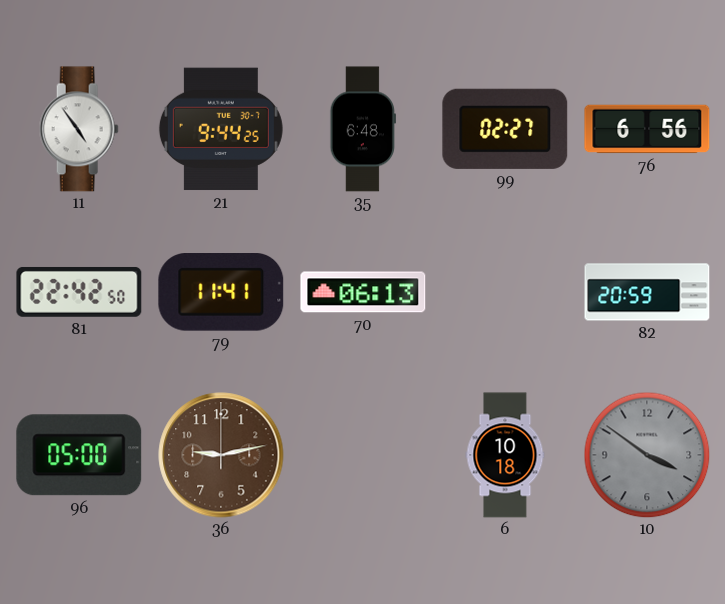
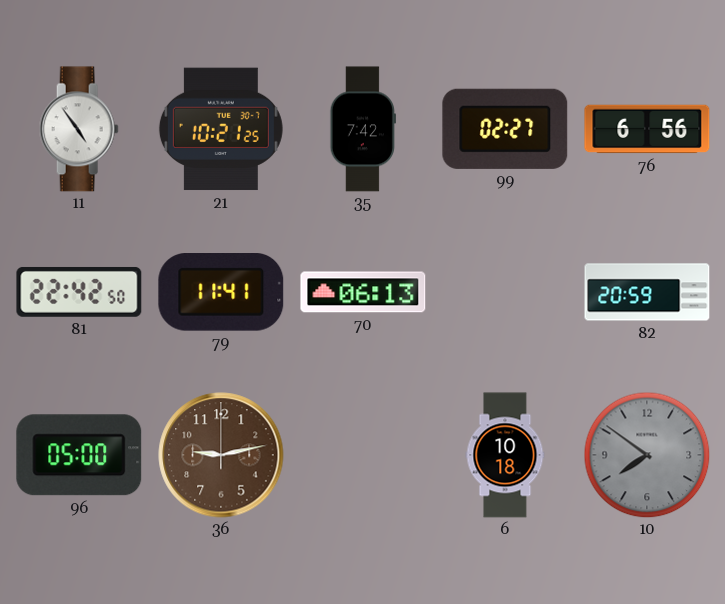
21: 9:44 -> 10:21
35: 6:48 -> 7:42
10: 3:51 -> 7:51
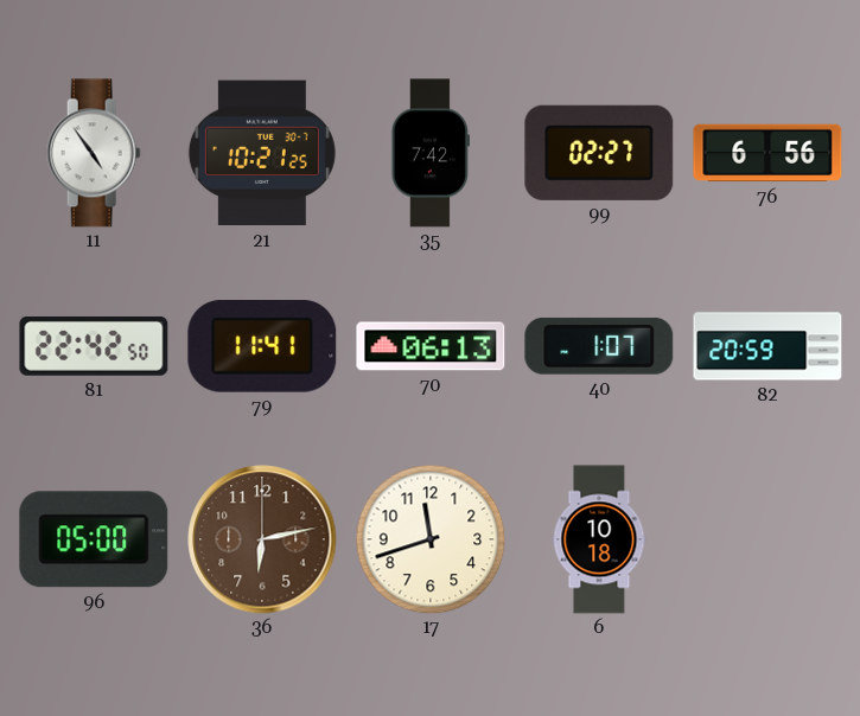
40: none -> 1:07
36: 9:13 -> 6:13
17: none -> 11:42
10: 7:51 -> none
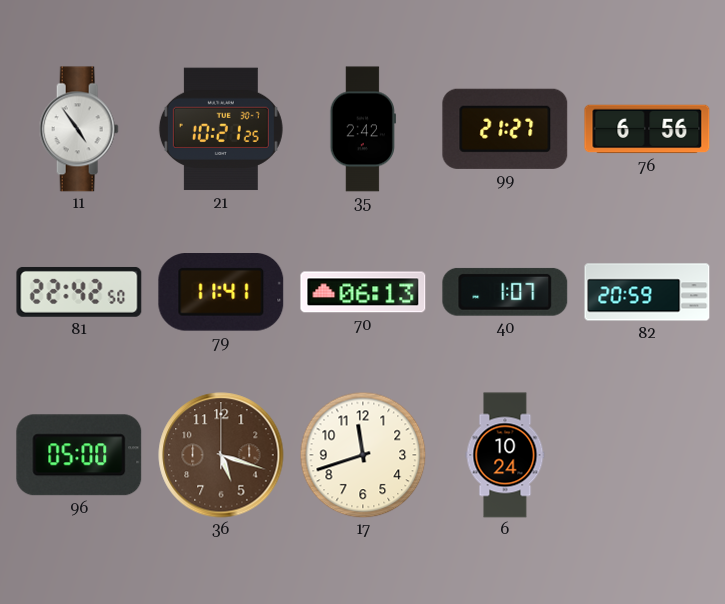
35: 7:42 -> 2:42
99: 02:27 -> 21:27
36: 6:13 -> 5:18
6: 10:18 -> 10:24
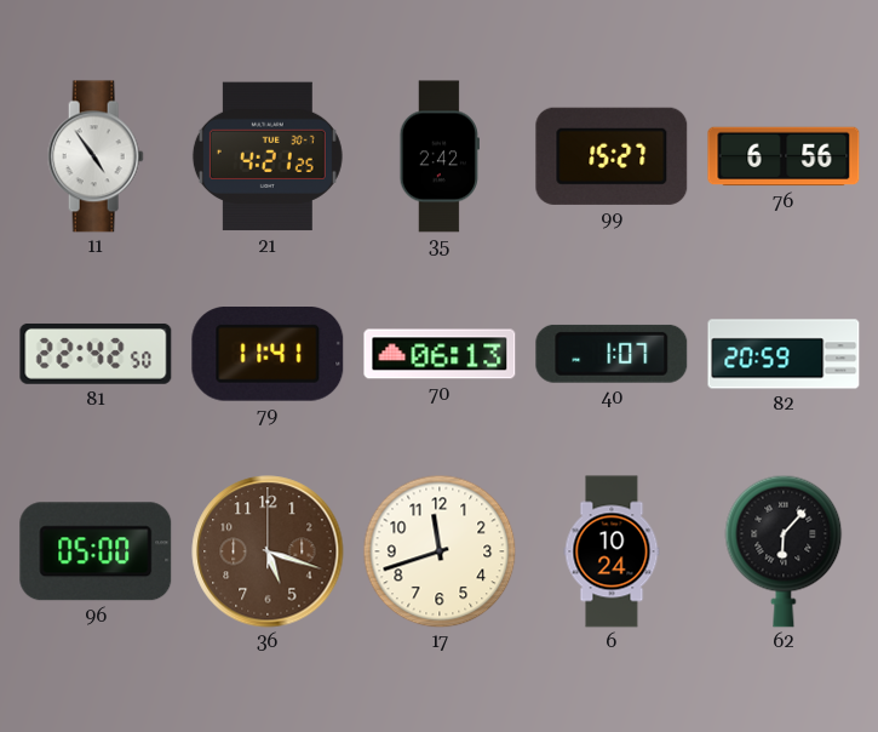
21: 10:21 -> 4:21
99: 21:27 -> 15:27
62: none -> 6:07
